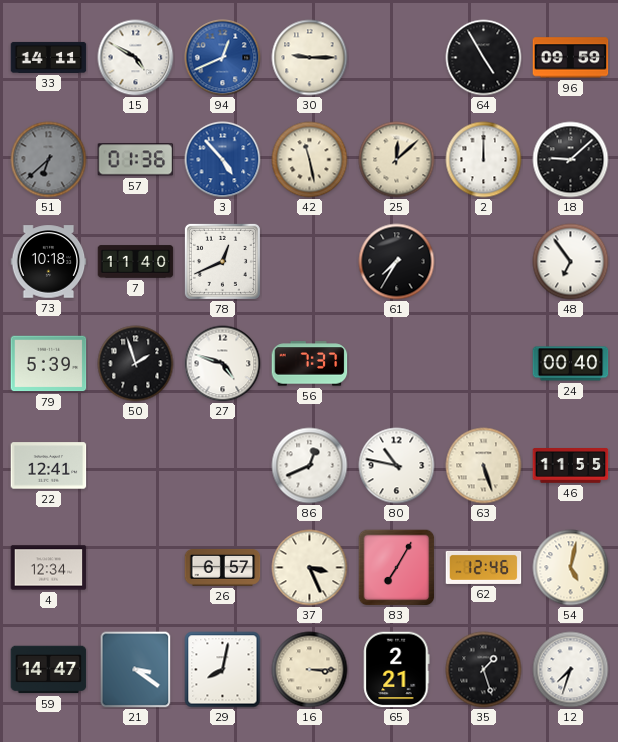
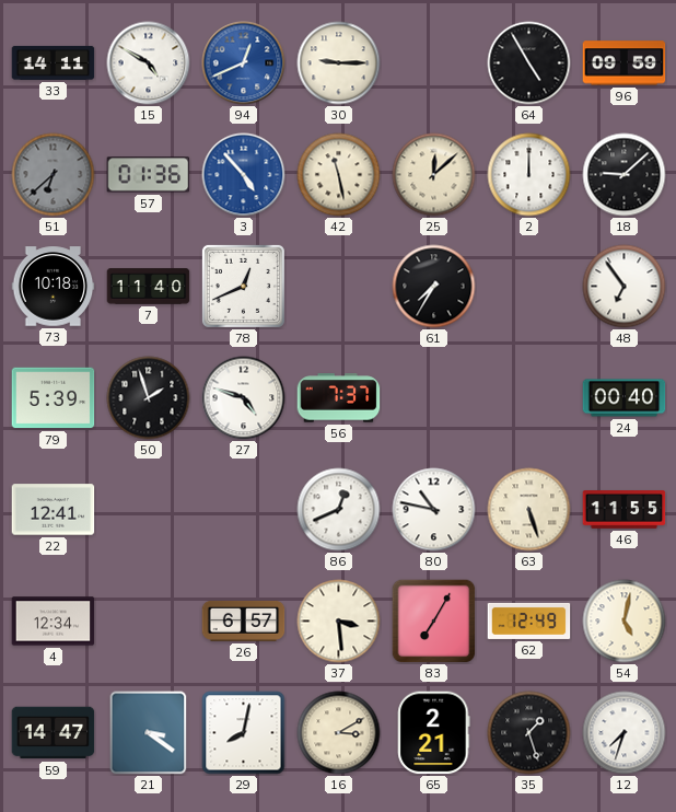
37: 3:26 -> 3:29
62: 12:46 -> 12:49
16: 3:15 -> 3:10
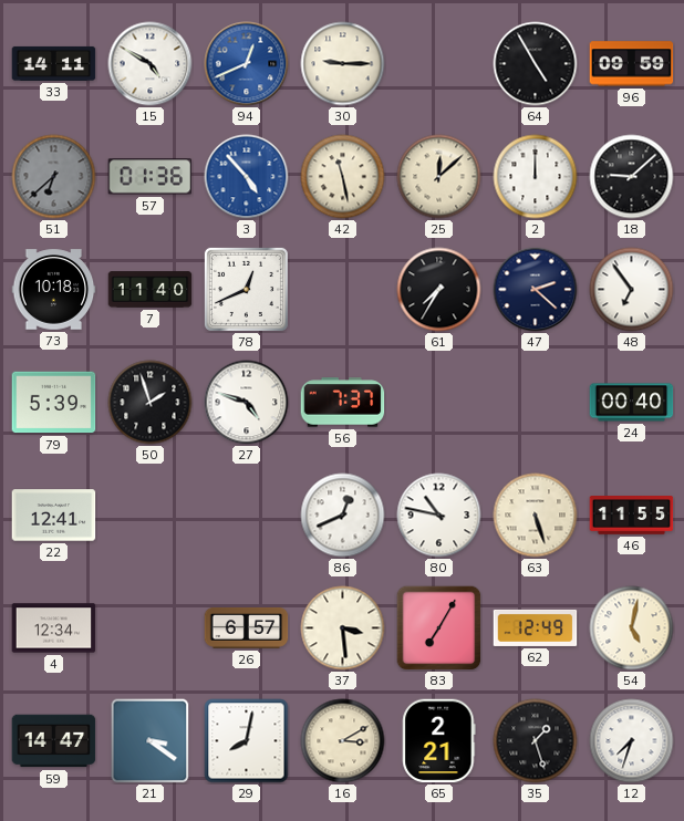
47: none -> 2:22
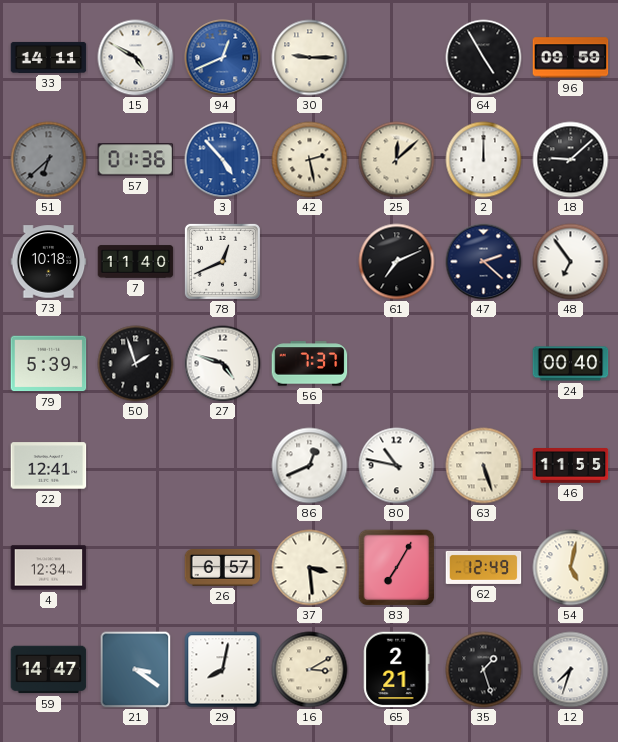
42: 11:28 -> 2:28
61: 7:35 -> 7:11
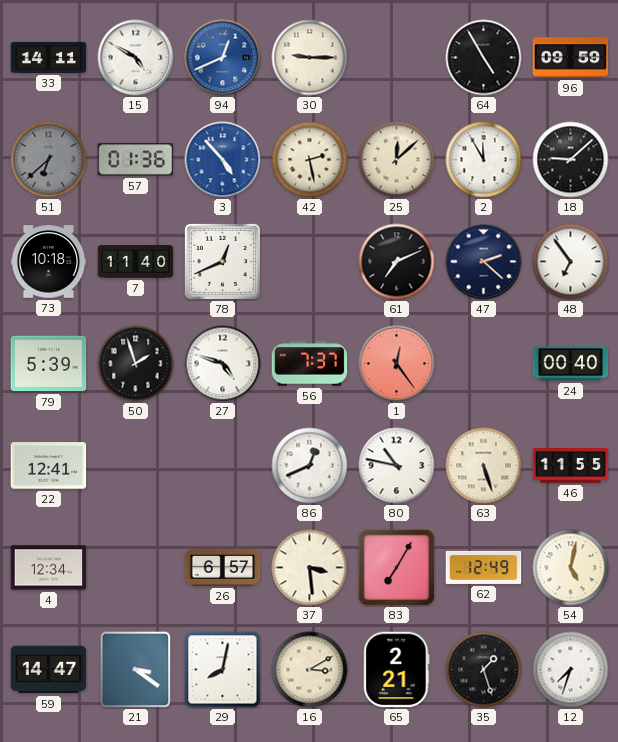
2: 12:00 -> 11:55
1: none -> 12:24
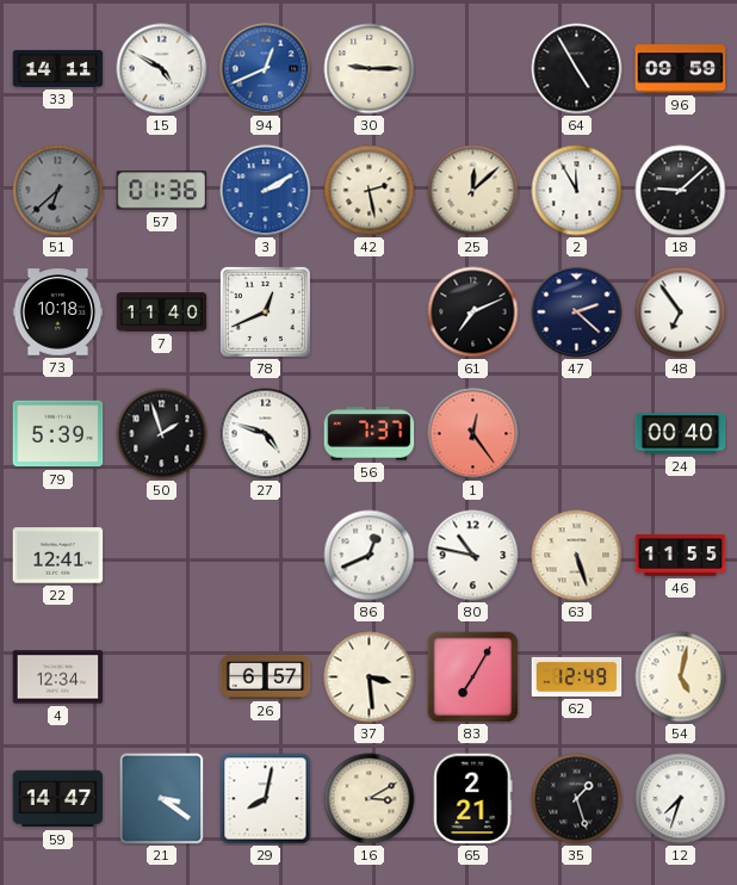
3: 4:53 -> 2:10
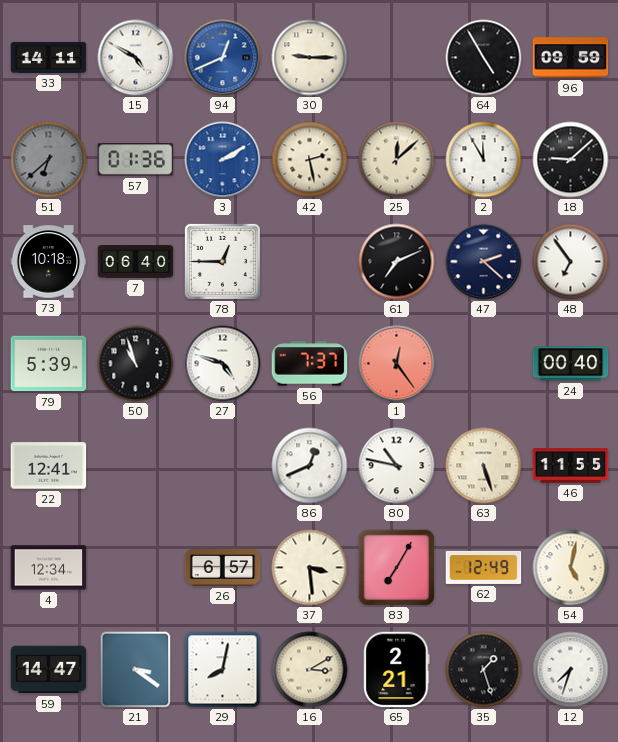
7: 11:40 -> 06:40
78: 12:41 -> 12:45
50: 1:57 -> 10:57
